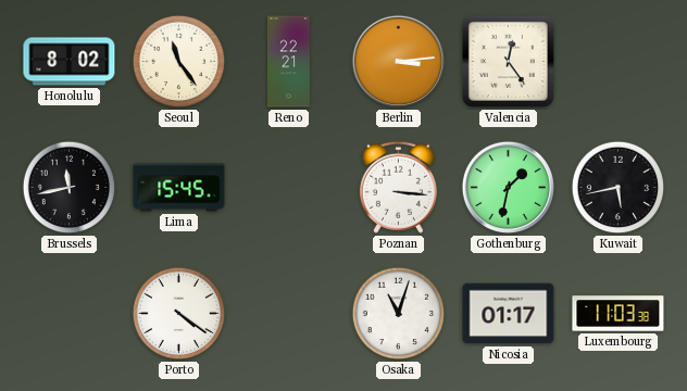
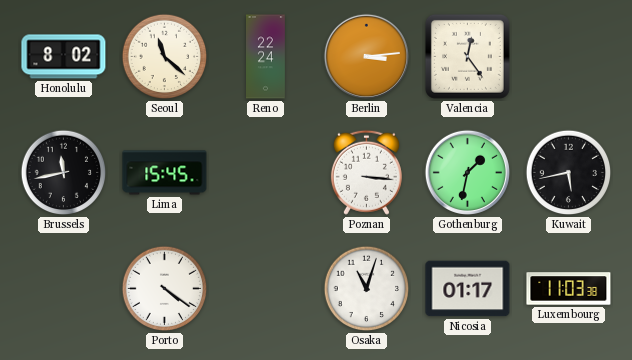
Seoul: 11:24 -> 11:22
Reno: 22:21 -> 22:24
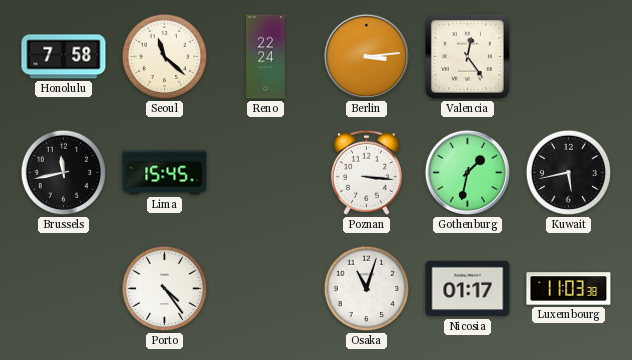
Honolulu: 8:02 -> 7:58
Porto: 4:21 -> 4:24
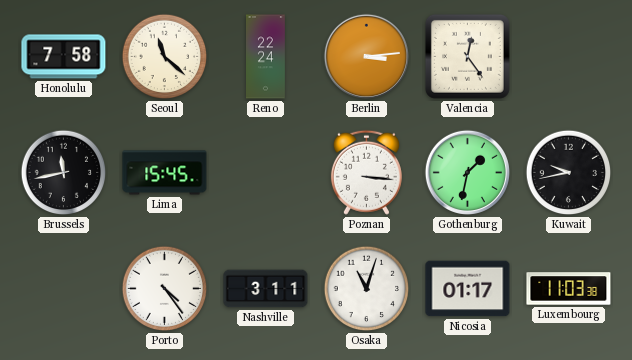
Kuwait: 5:43 -> 9:43
Nashville: none -> 3:11
